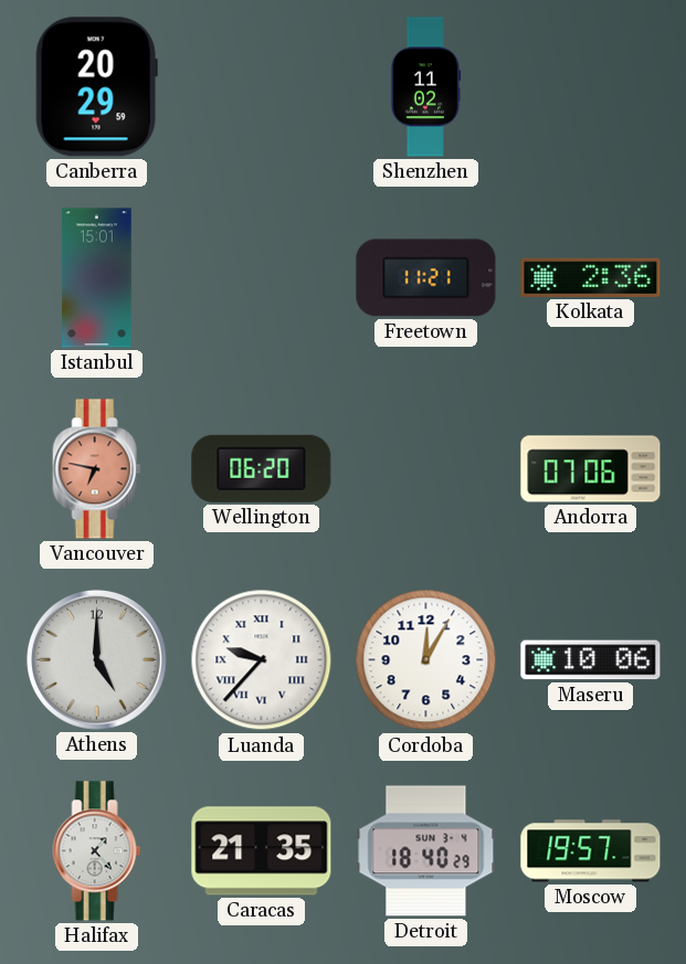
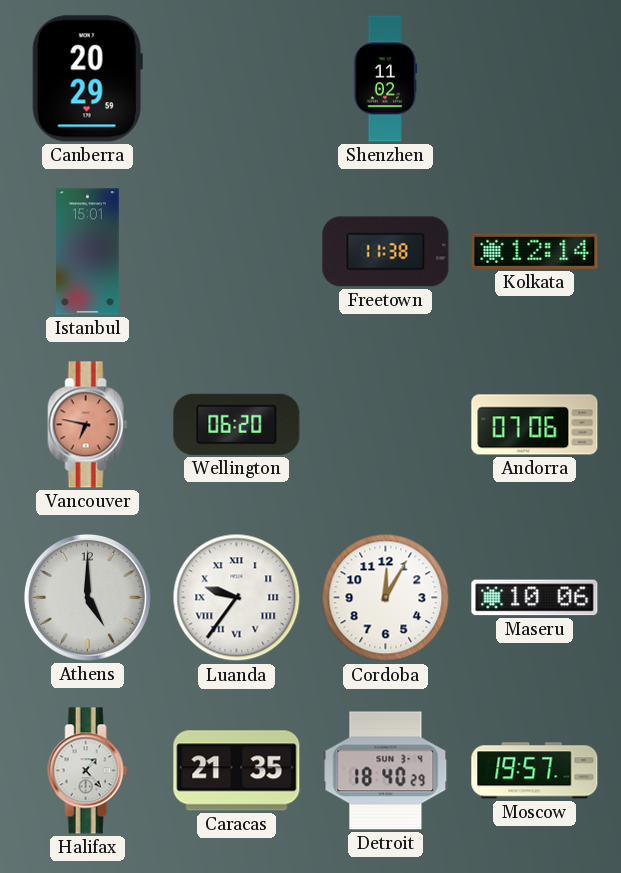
Freetown: 11:21 -> 11:38
Kolkata: 2:36 -> 12:14
Luanda: 9:37 -> 9:36
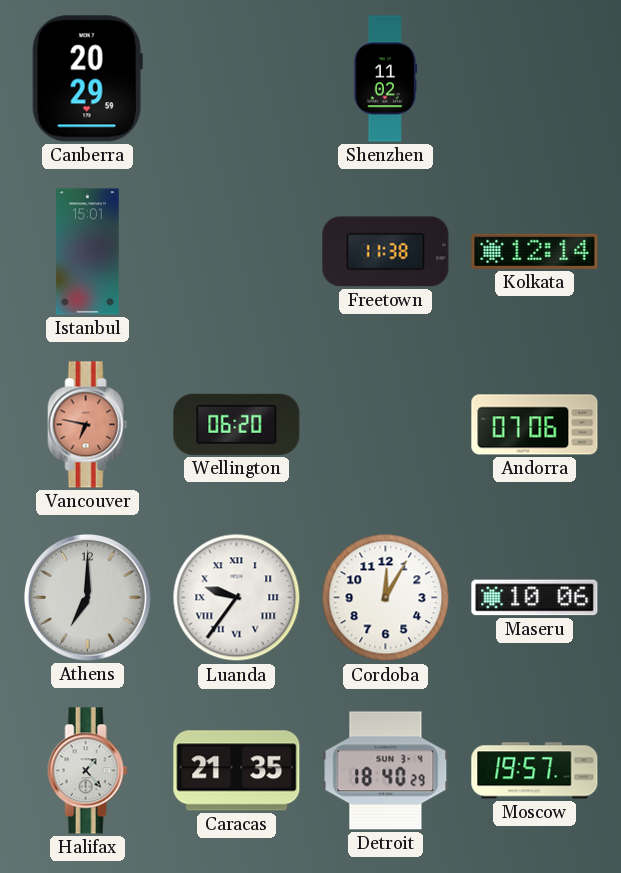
Athens: 5:00 -> 7:00
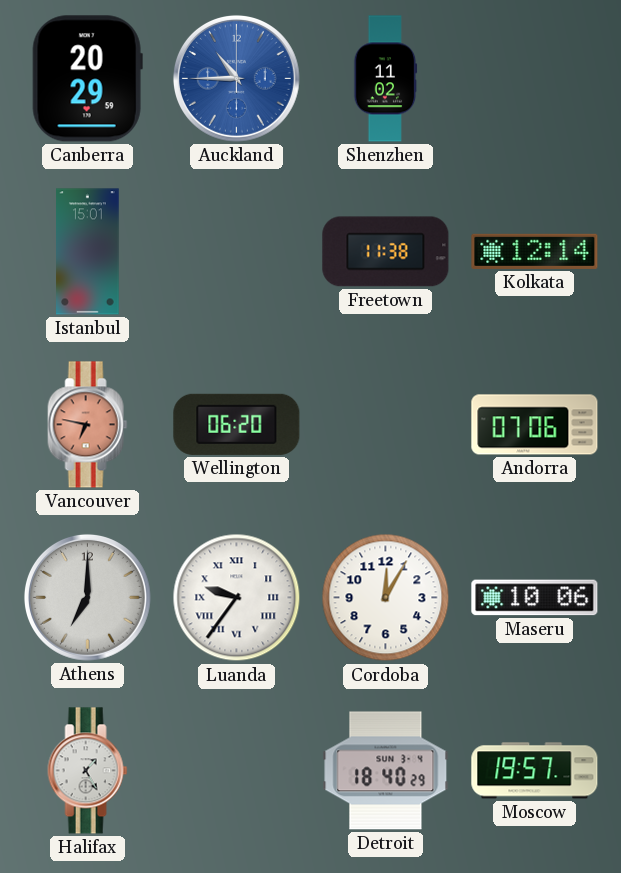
Auckland: none -> 10:45
Halifax: 1:23 -> 1:25
Caracas: 21:35 -> none
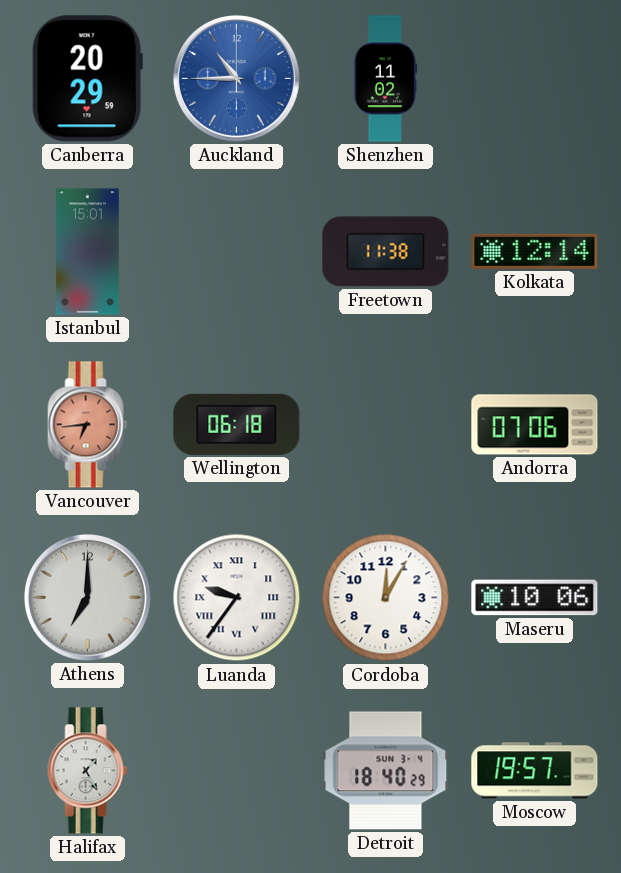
Vancouver: 6:47 -> 6:44
Wellington: 06:20 -> 06:18
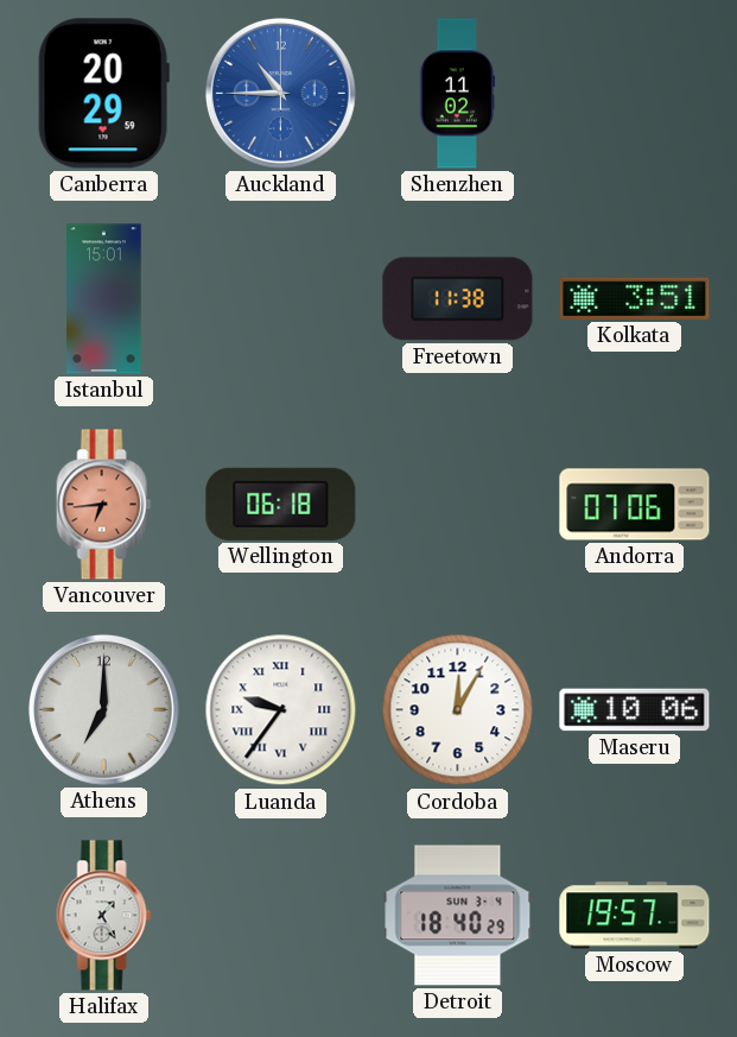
Kolkata: 12:14 -> 3:51
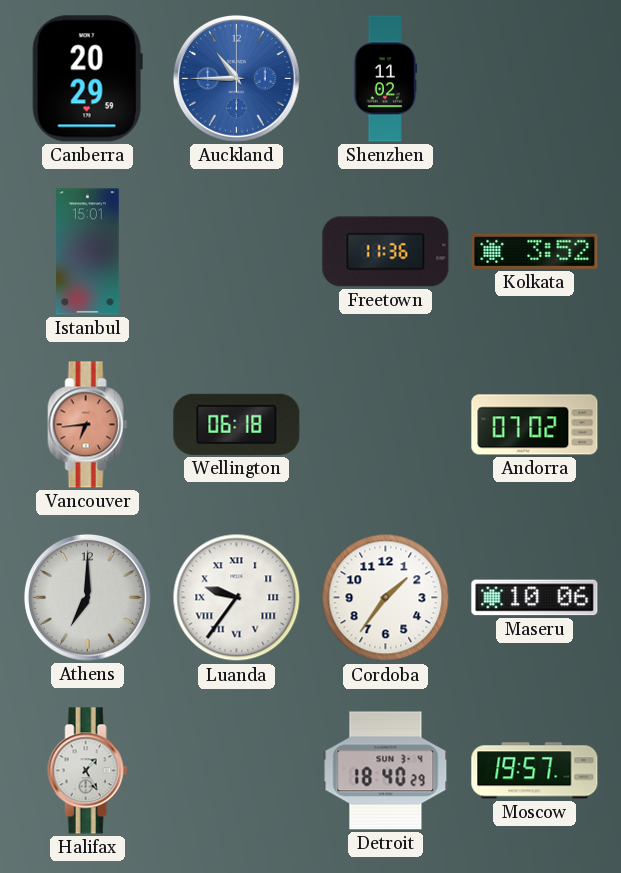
Freetown: 11:38 -> 11:36
Kolkata: 3:51 -> 3:52
Andorra: 07:06 -> 07:02
Cordoba: 12:05 -> 1:36
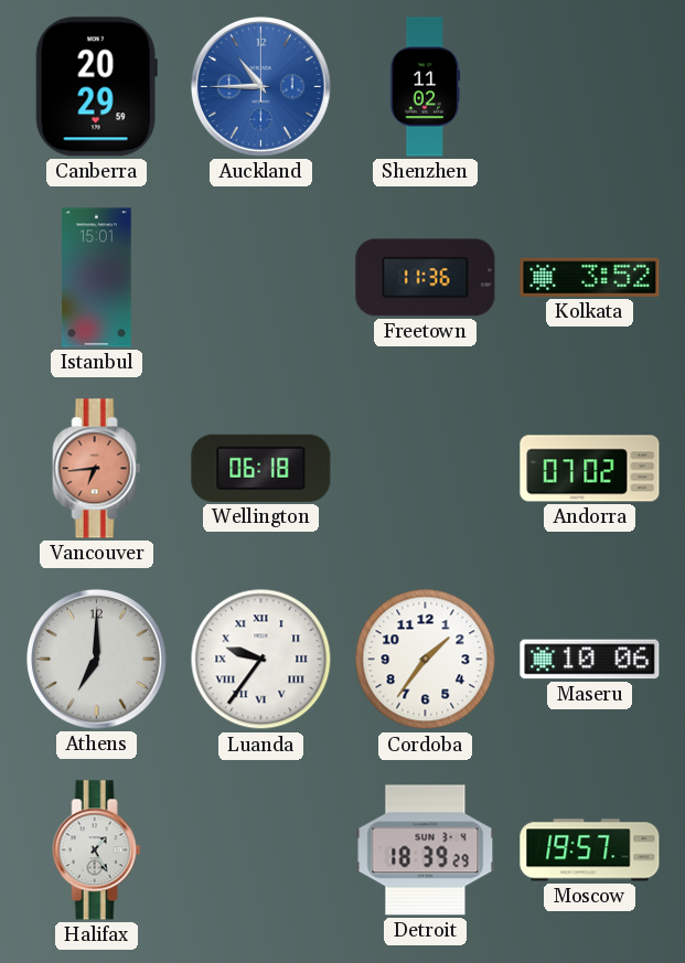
Detroit: 18:40 -> 18:39
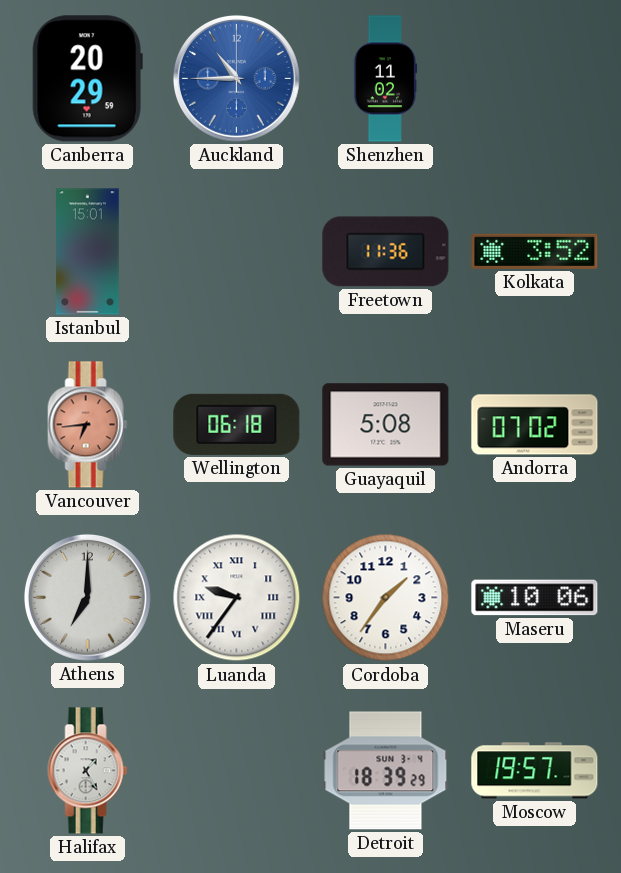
Guayaquil: none -> 5:08
